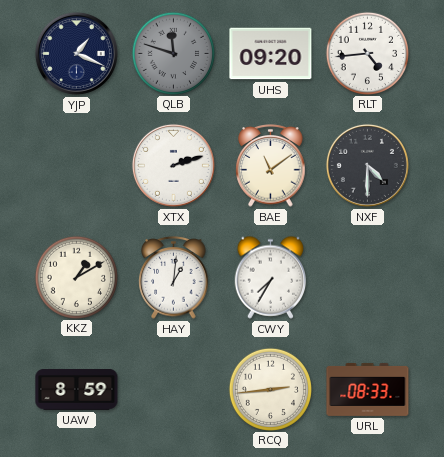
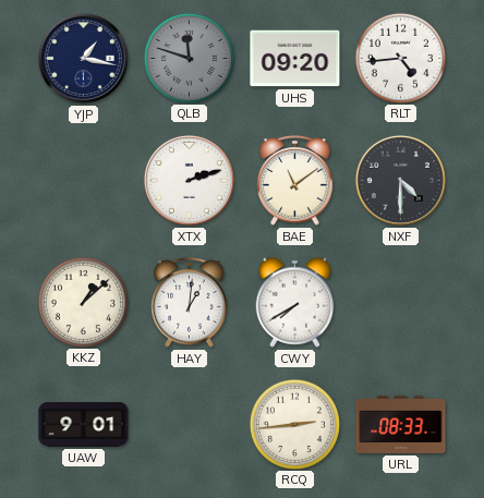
YJP: 1:19 -> 1:17
KKZ: 1:10 -> 1:08
CWY: 7:35 -> 7:40
UAW: 8:59 -> 9:01
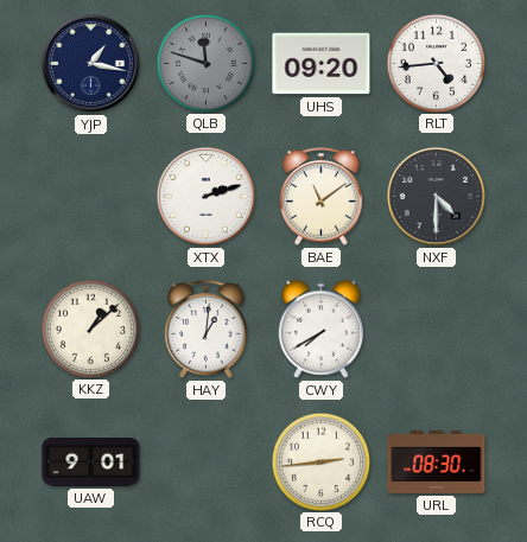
URL: 08:33 -> 08:30
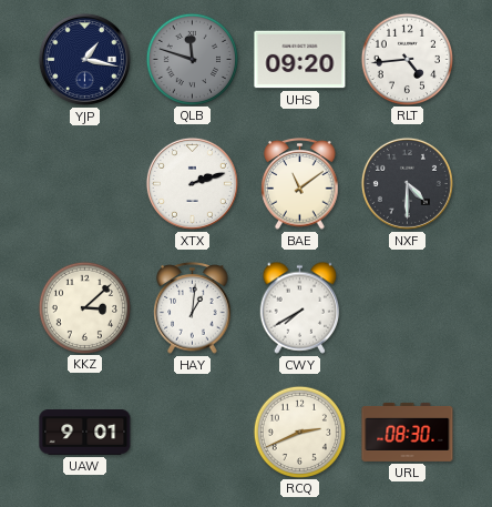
KKZ: 1:08 -> 3:08
RCQ: 2:44 -> 2:41
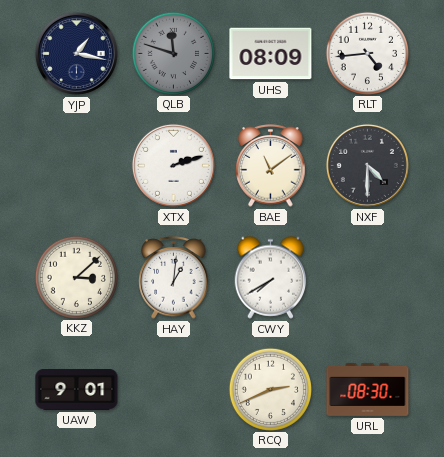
UHS: 09:20 -> 08:09
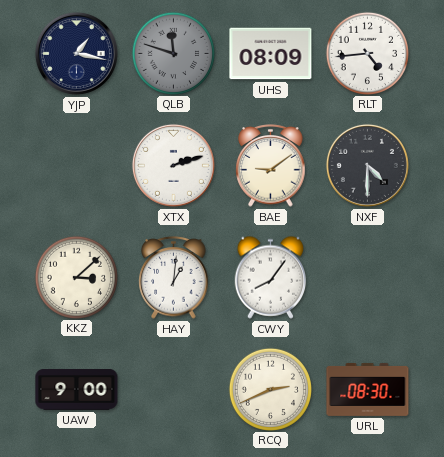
BAE: 11:09 -> 9:09
CWY: 7:40 -> 8:06
UAW: 9:01 -> 9:00
